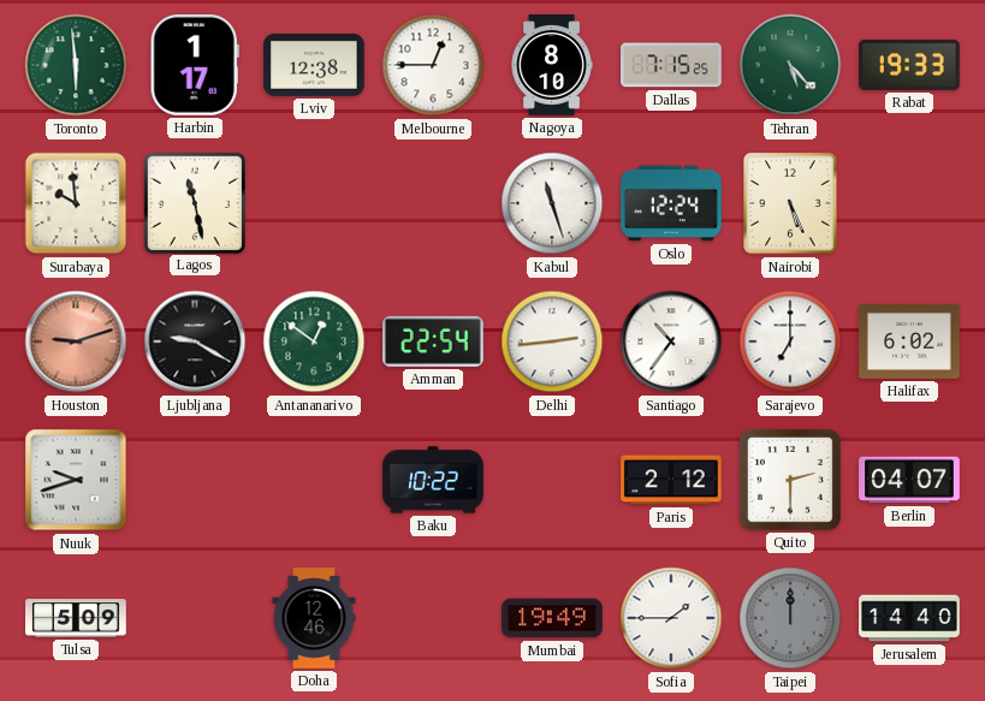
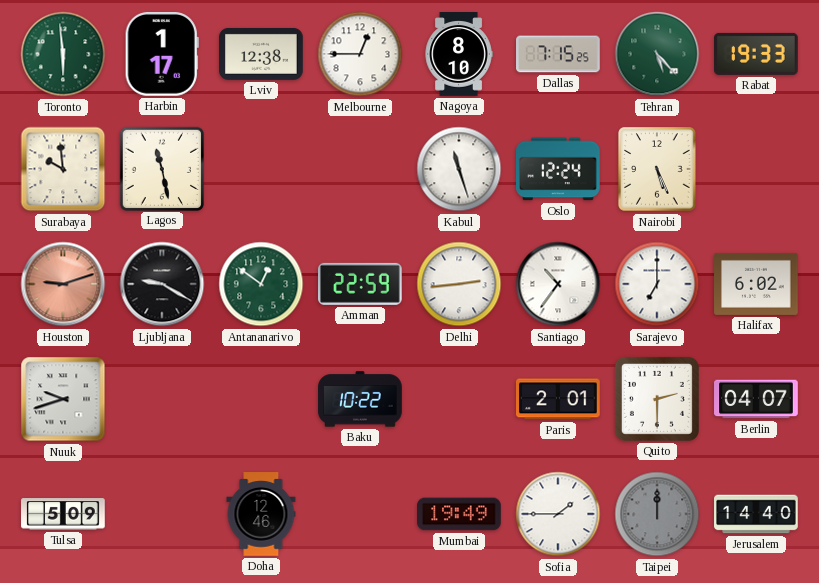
Amman: 22:54 -> 22:59
Paris: 2:12 -> 2:01
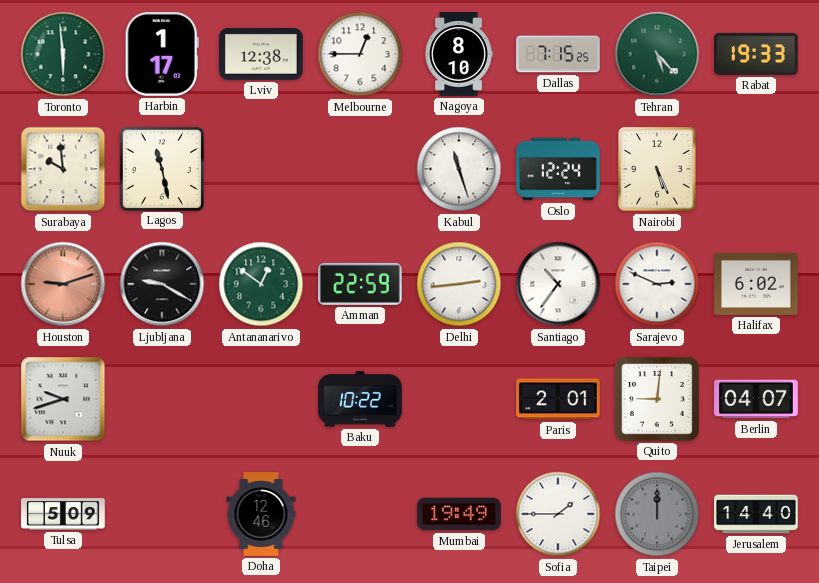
Sarajevo: 7:00 -> 2:49
Quito: 2:30 -> 9:01
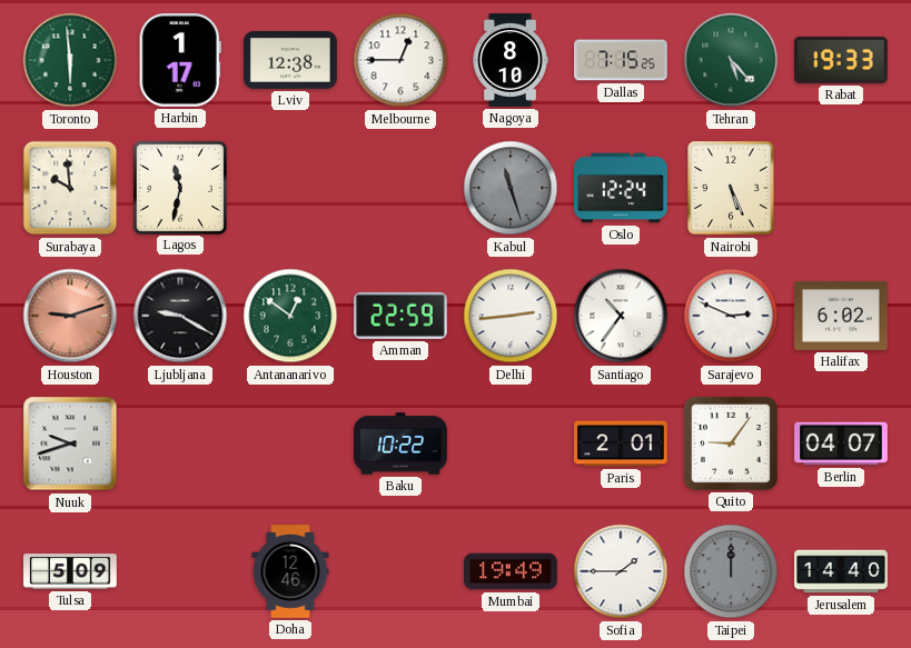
Lagos: 11:28 -> 11:32
Kabul dial: white -> grey
Quito: 9:01 -> 9:06
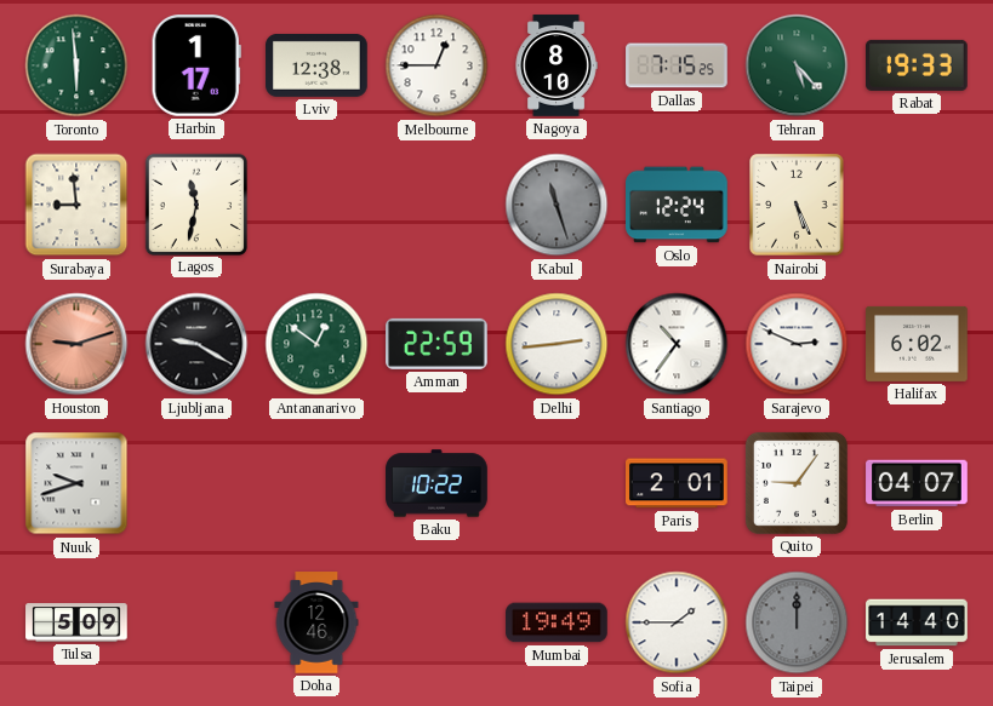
Surabaya: 9:59 -> 8:59
